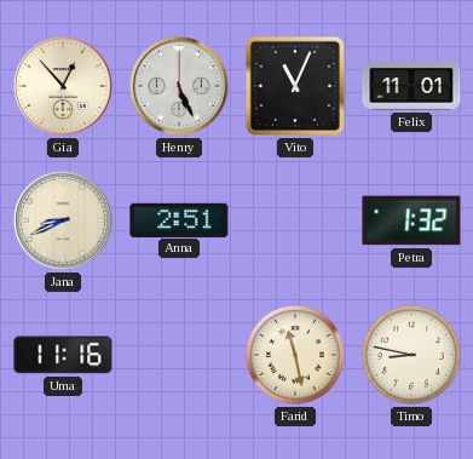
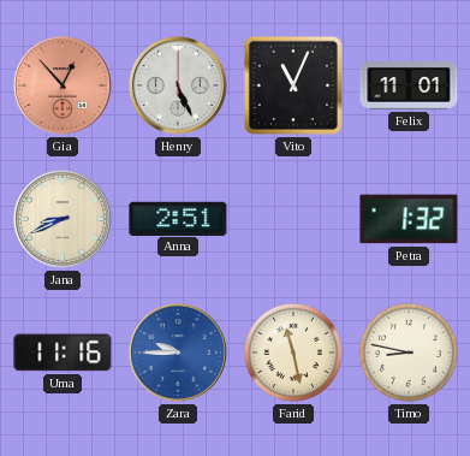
Gia dial: cream -> salmon
Zara: none -> 9:45
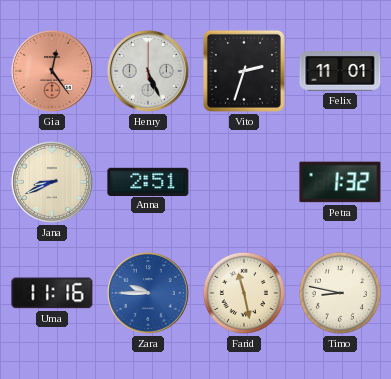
Gia: 12:53 -> 12:24
Vito: 11:04 -> 2:33
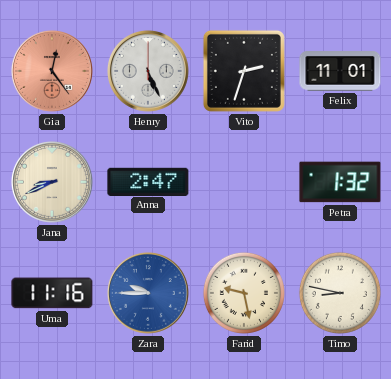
Anna: 2:51 -> 2:47
Farid: 11:28 -> 9:28
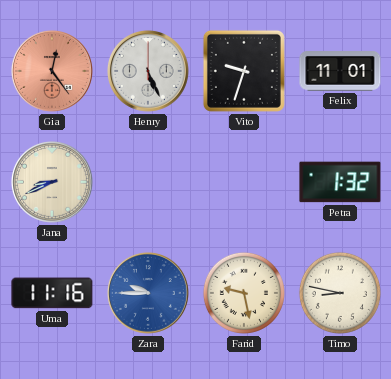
Vito: 2:33 -> 9:33
Anna: 2:47 -> none
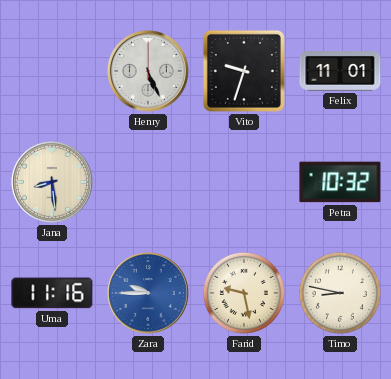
Gia: 12:24 -> none
Jana: 8:41 -> 8:29
Petra: 1:32 -> 10:32
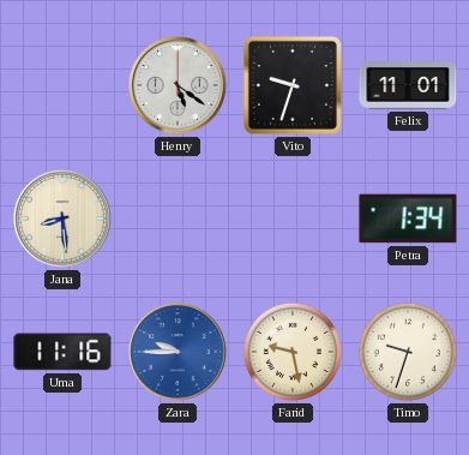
Henry: 5:26 -> 5:21
Petra: 10:32 -> 1:34
Timo: 8:47 -> 9:33
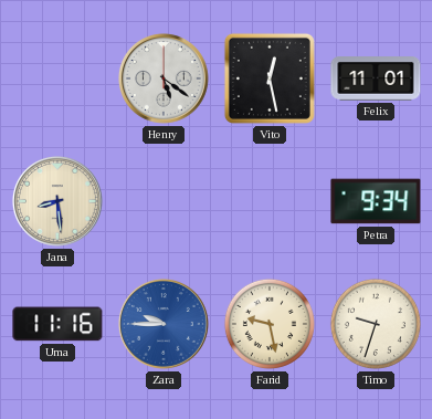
Vito: 9:33 -> 12:28
Petra: 1:34 -> 9:34
